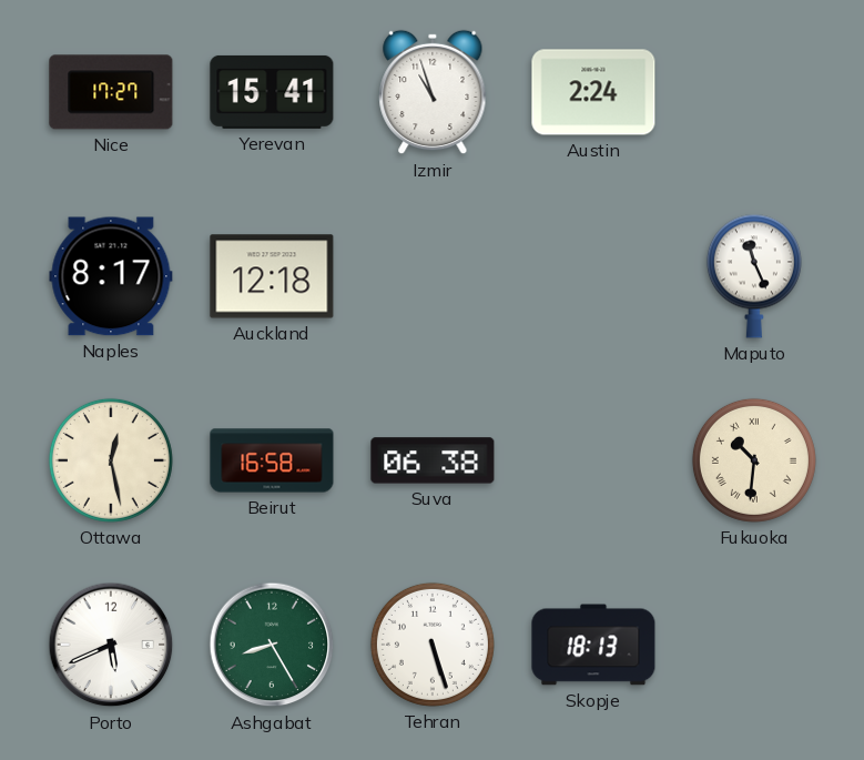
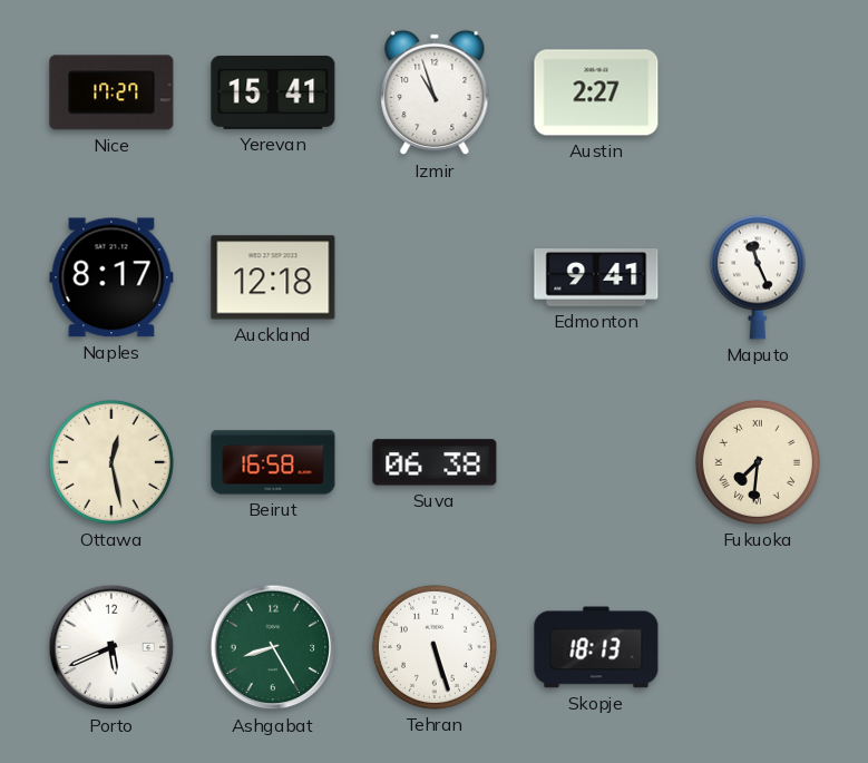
Austin: 2:24 -> 2:27
Edmonton: none -> 9:41
Fukuoka: 10:31 -> 7:31
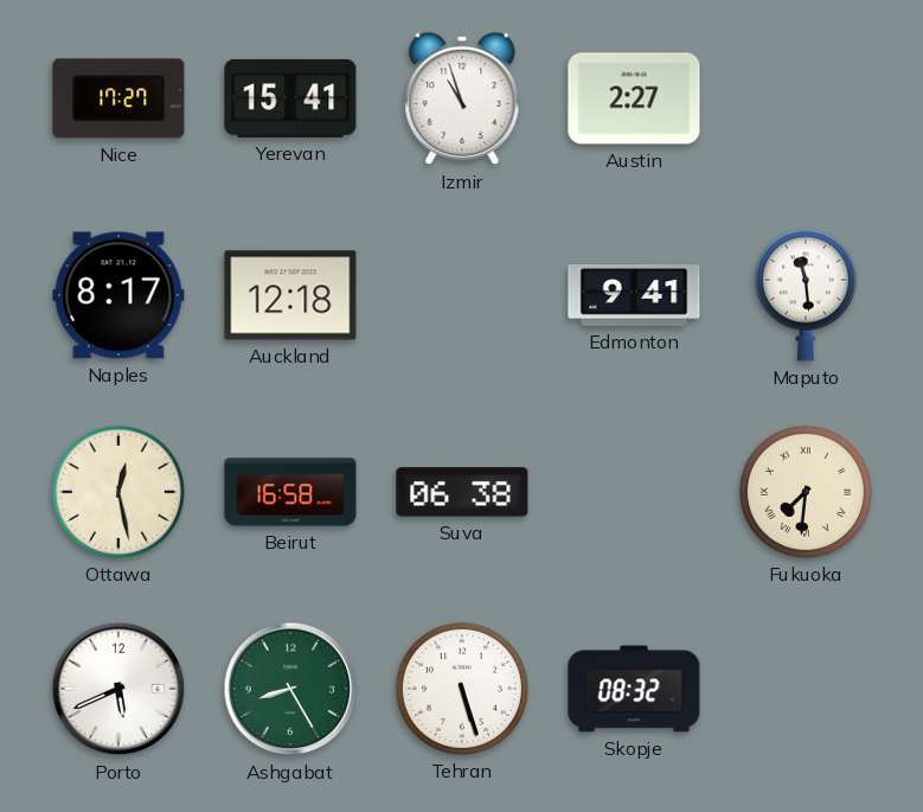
Maputo: 11:26 -> 11:29
Skopje: 18:13 -> 08:32
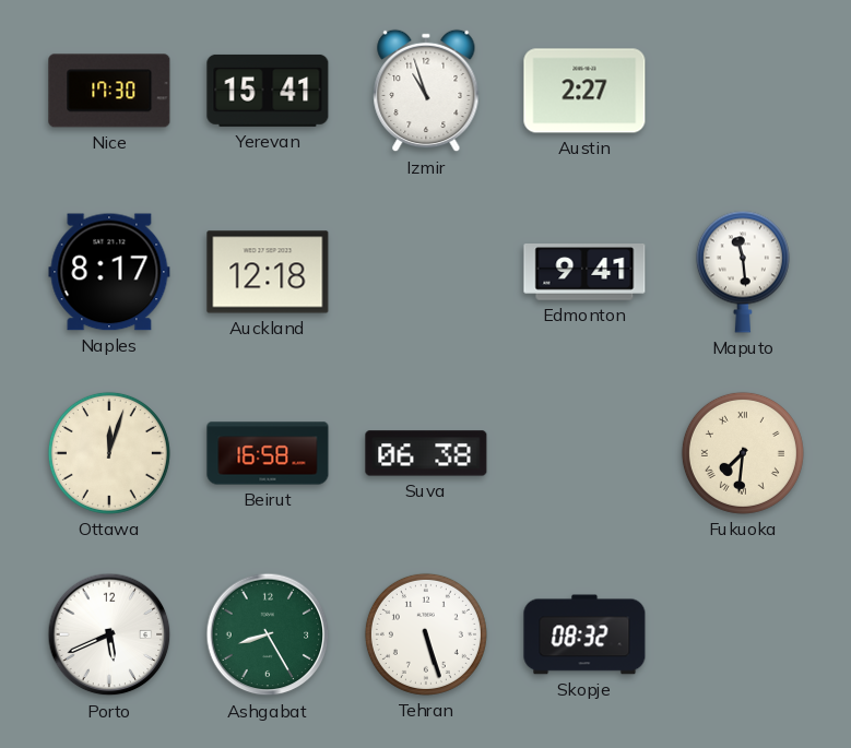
Nice: 17:27 -> 17:30
Ottawa: 12:28 -> 12:03
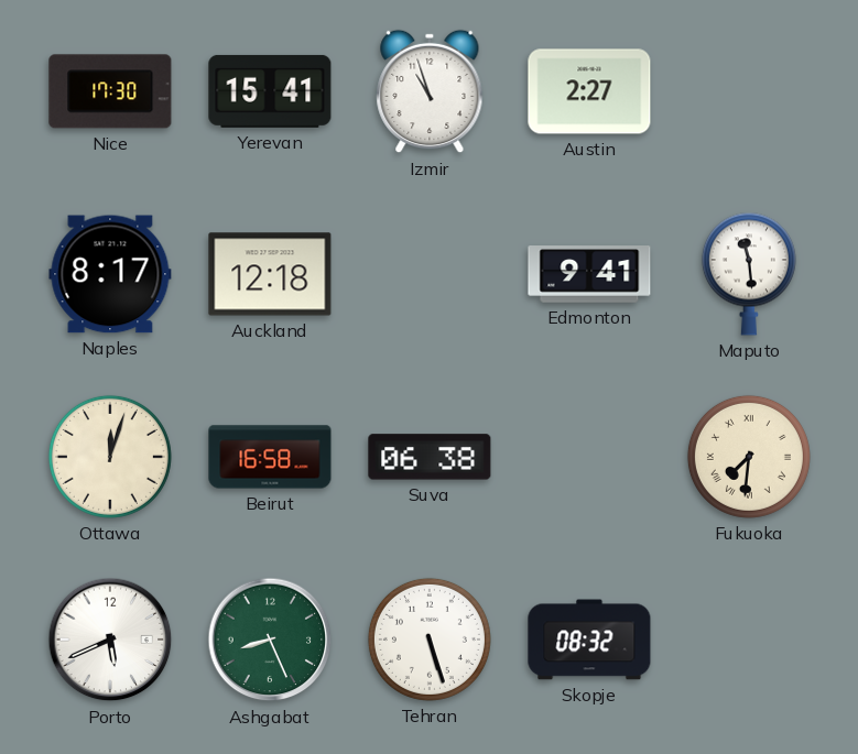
Ashgabat: 8:25 -> 8:26
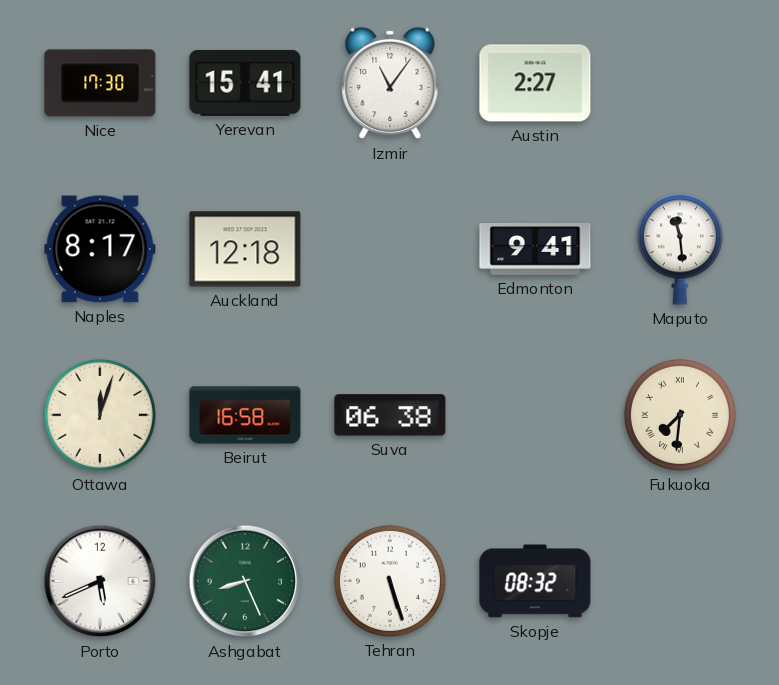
Izmir: 10:57 -> 11:06
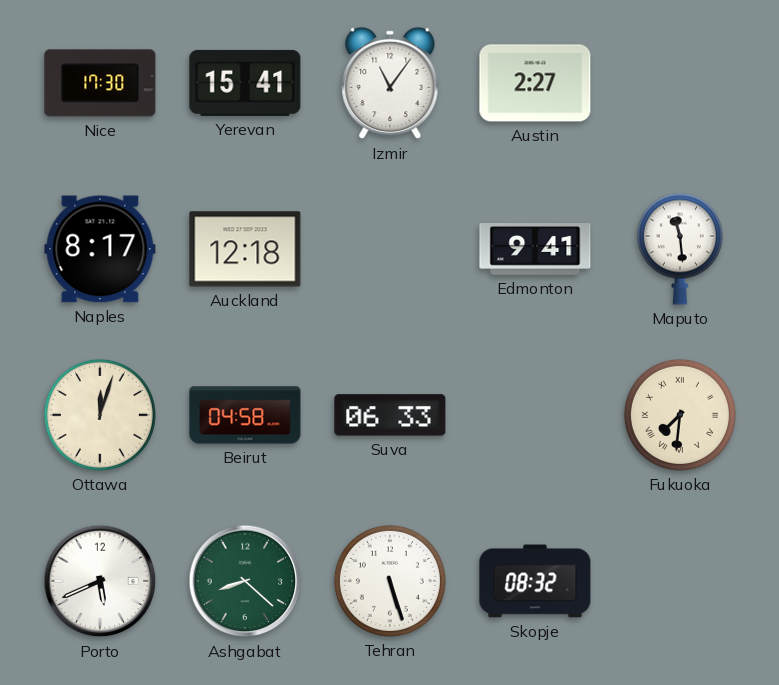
Beirut: 16:58 -> 04:58
Suva: 06:38 -> 06:33
Ashgabat: 8:26 -> 8:22
